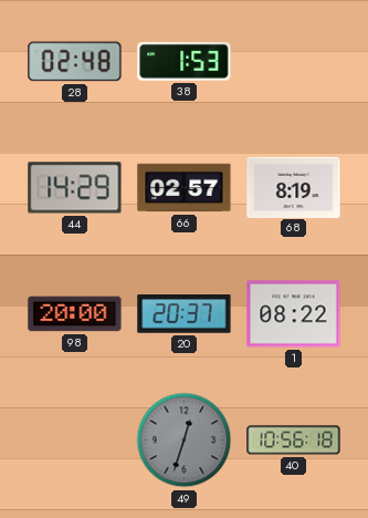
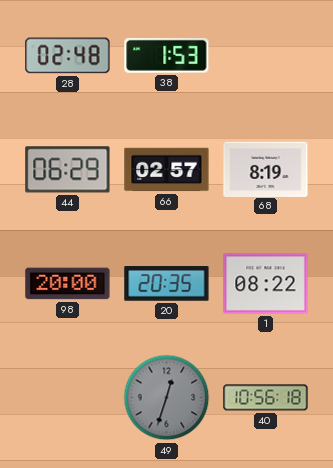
44: 14:29 -> 06:29
20: 20:37 -> 20:35
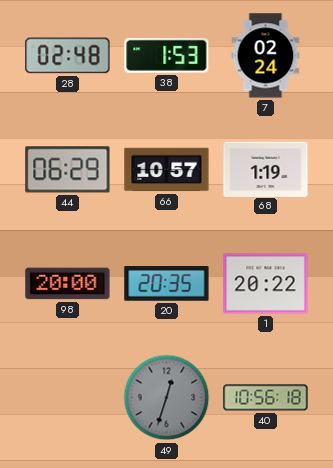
7: none -> 02:24
66: 02:57 -> 10:57
68: 8:19 -> 1:19
1: 08:22 -> 20:22
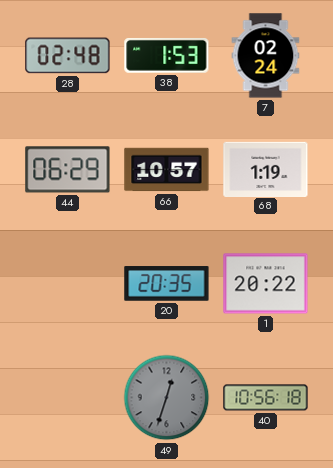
98: 20:00 -> none
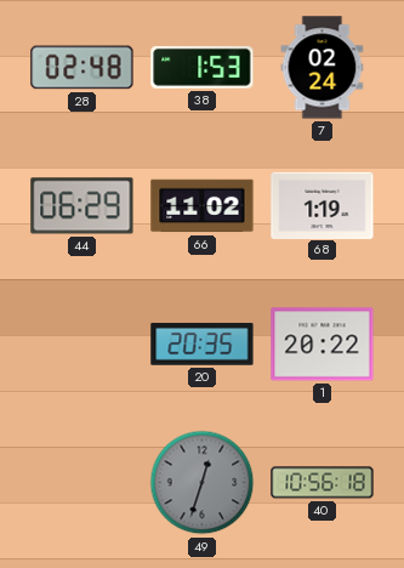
66: 10:57 -> 11:02
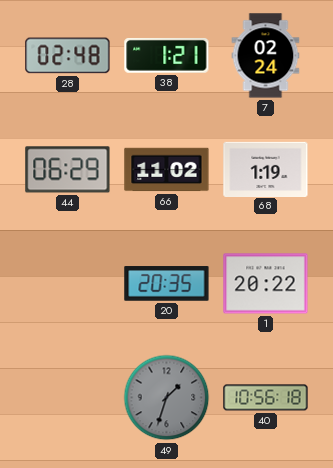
38: 1:53 -> 1:21
49: 12:33 -> 1:33
